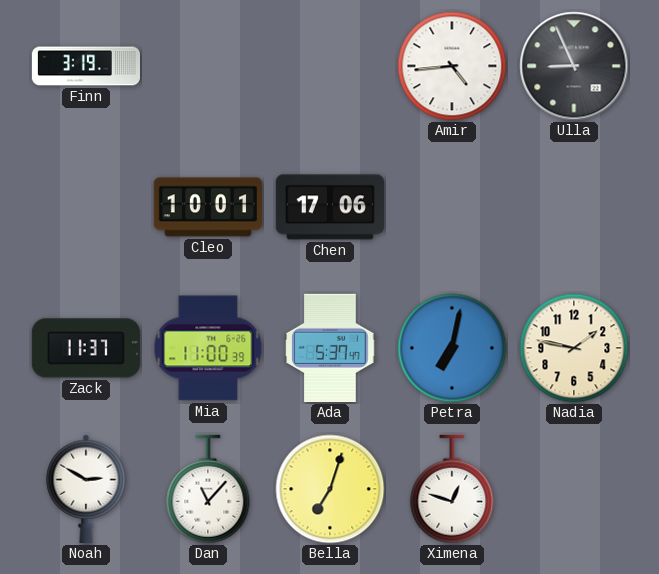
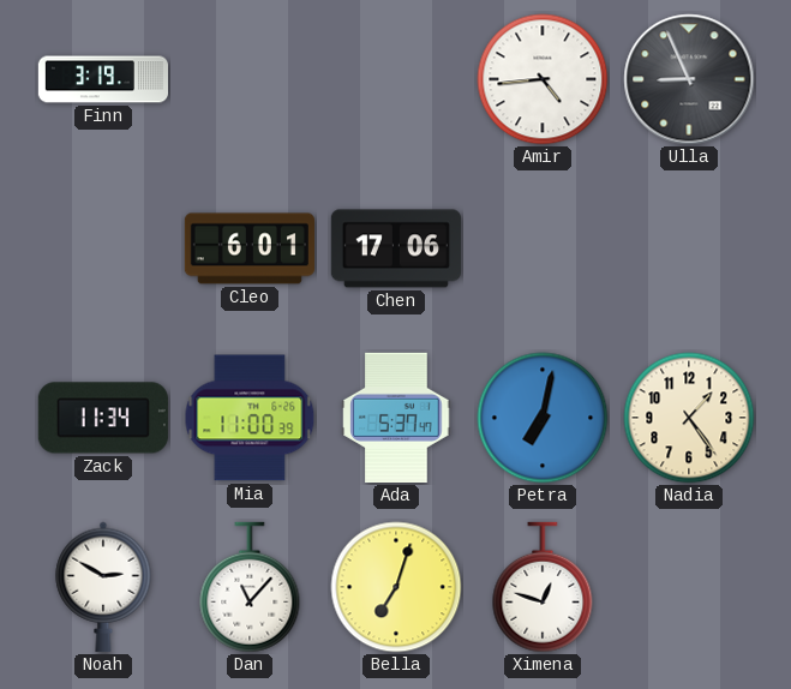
Cleo: 10:01 -> 6:01
Zack: 11:37 -> 11:34
Nadia: 1:47 -> 1:24
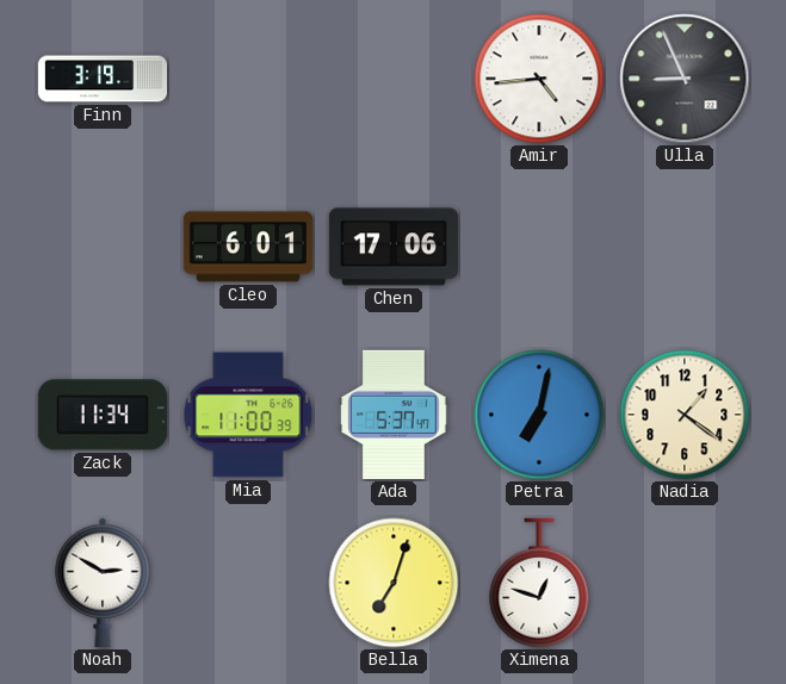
Nadia: 1:24 -> 1:21
Dan: 11:07 -> none
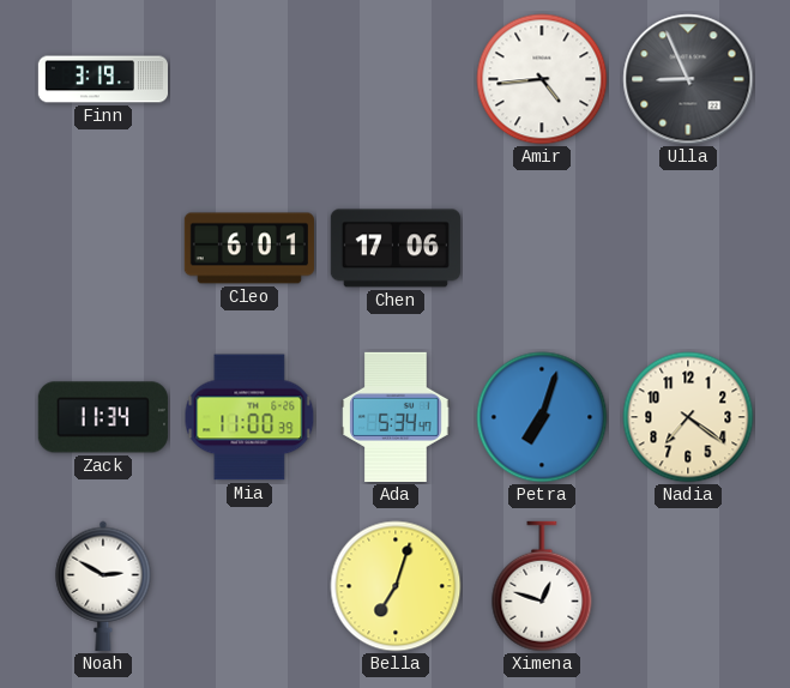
Ada: 5:37 -> 5:34
Petra: 7:02 -> 7:03
Nadia: 1:21 -> 7:21
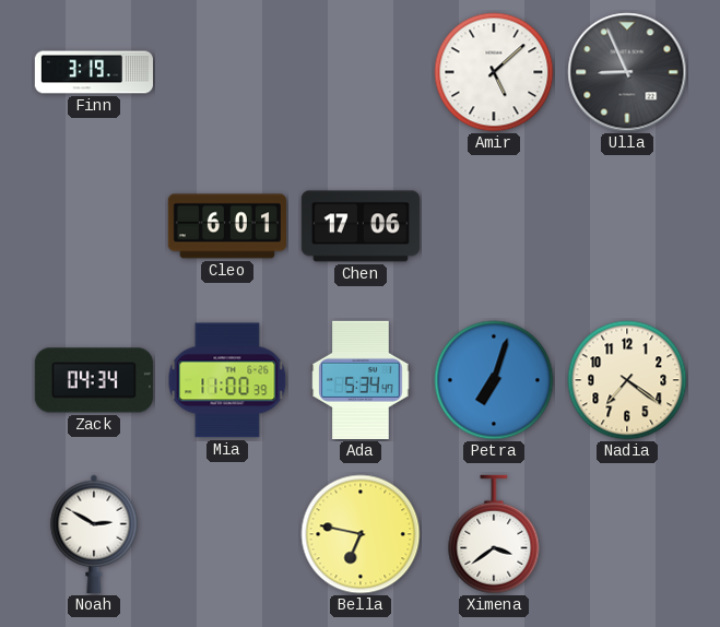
Amir: 4:44 -> 5:08
Zack: 11:34 -> 04:34
Bella: 7:03 -> 6:47
Ximena: 12:48 -> 3:39
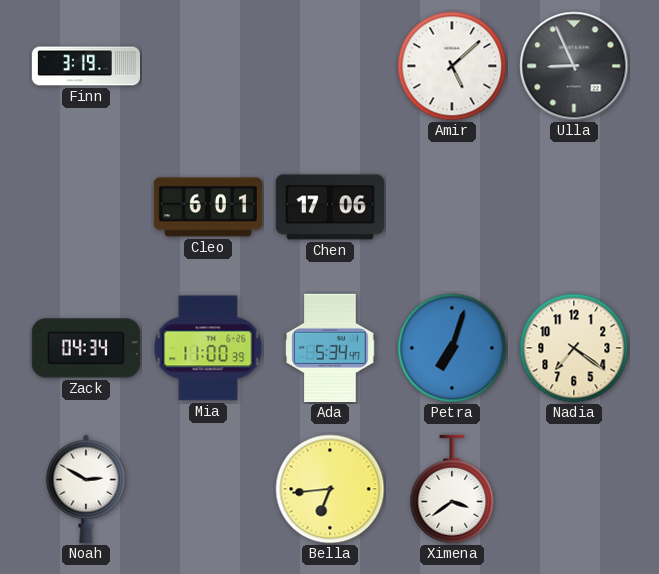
Bella: 6:47 -> 6:44
